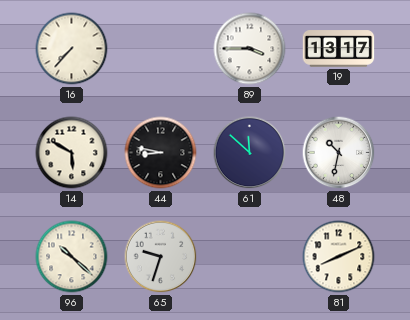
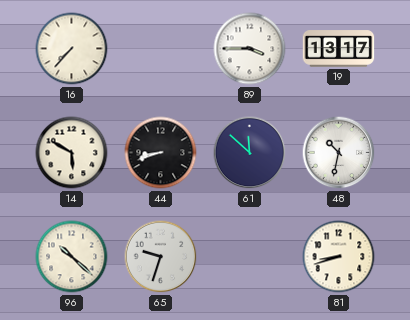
44: 8:47 -> 8:42
81: 8:11 -> 8:42
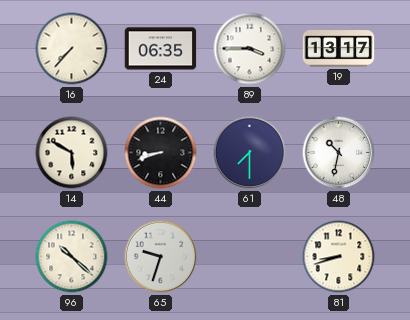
24: none -> 06:35
61: 11:52 -> 7:30
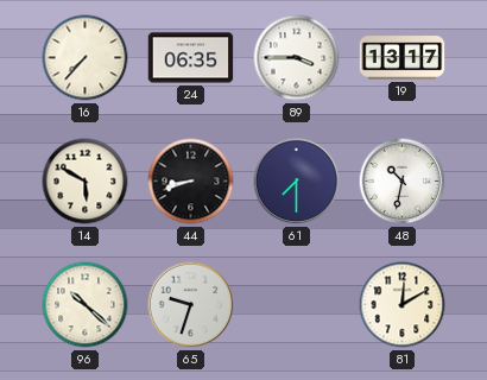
81: 8:42 -> 12:10
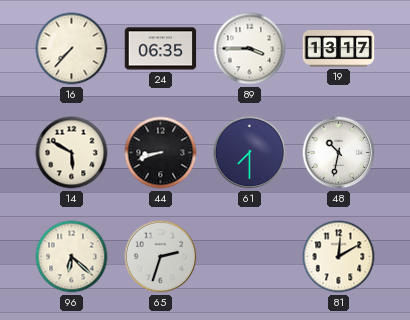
96: 10:22 -> 6:22
65: 9:33 -> 2:33
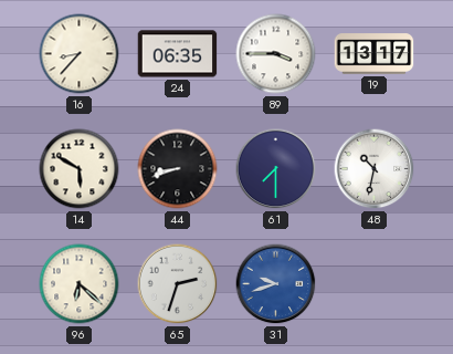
16: 7:37 -> 8:37
31: none -> 9:42
81: 12:10 -> none
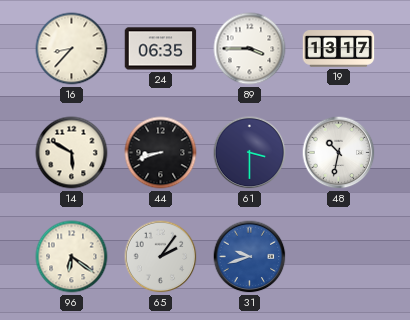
61: 7:30 -> 3:30
96: 6:22 -> 6:21
65: 2:33 -> 2:06
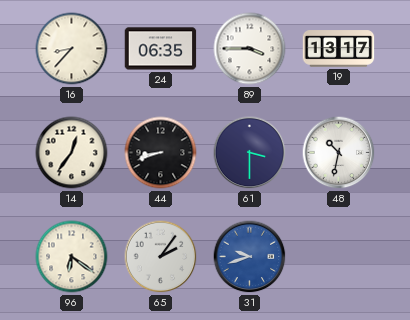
14: 5:50 -> 12:36
